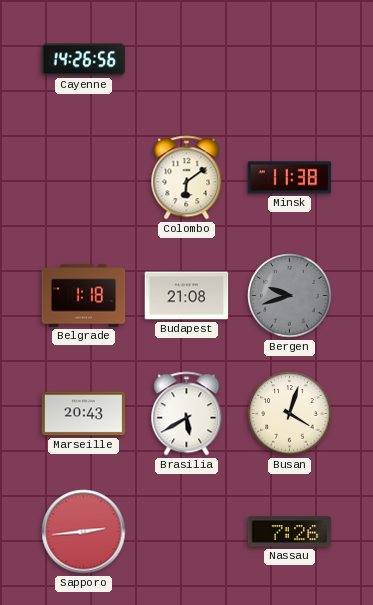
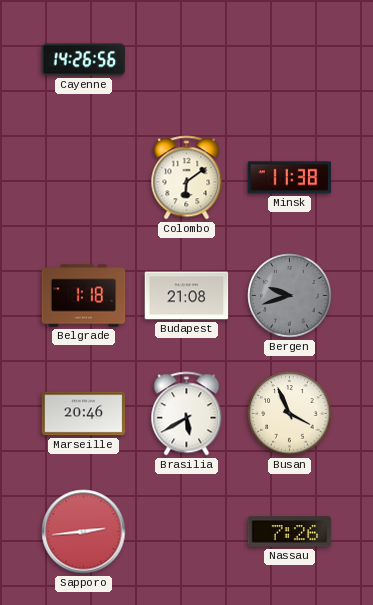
Marseille: 20:43 -> 20:46
Busan: 4:03 -> 3:56
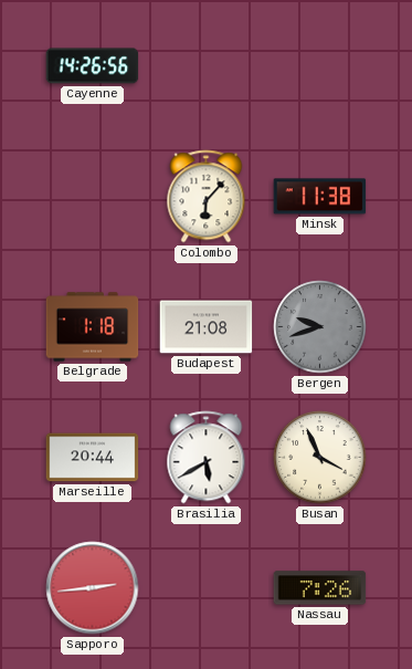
Colombo: 6:09 -> 6:07
Marseille: 20:46 -> 20:44
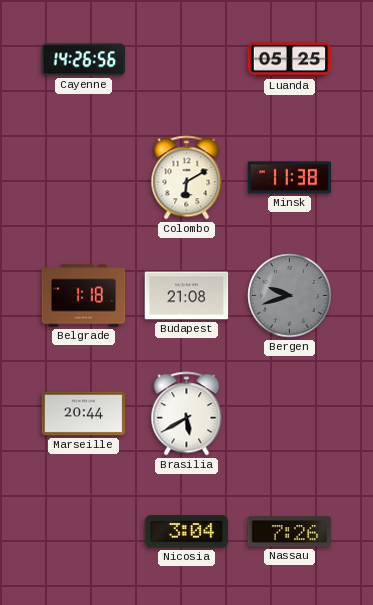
Luanda: none -> 05:25
Colombo: 6:07 -> 6:10
Busan: 3:56 -> none
Sapporo: 2:44 -> none
Nicosia: none -> 3:04
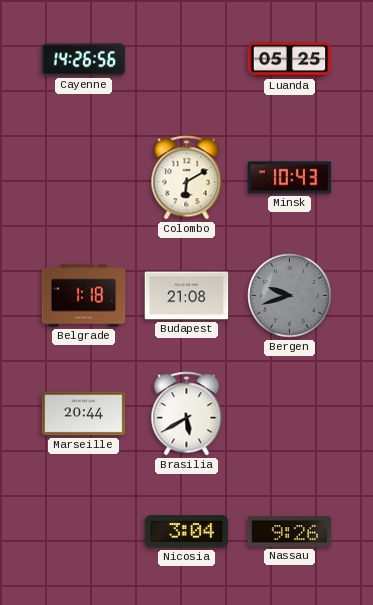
Minsk: 11:38 -> 10:43
Nassau: 7:26 -> 9:26
